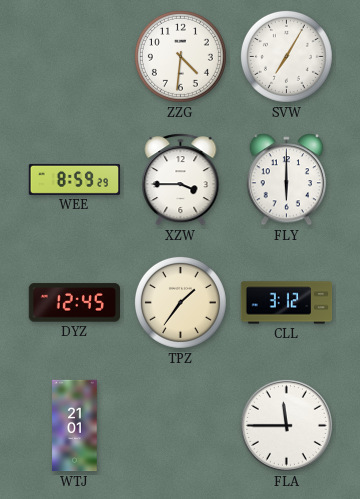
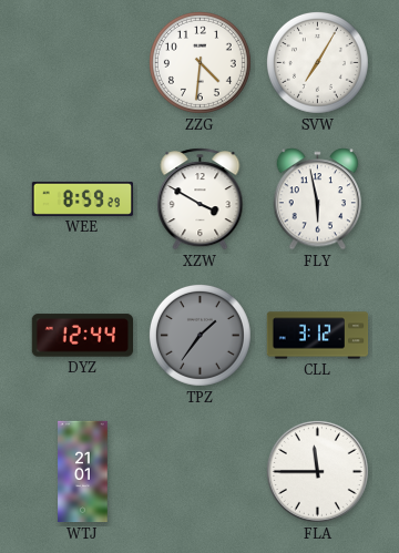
XZW: 3:45 -> 3:50
FLY: 6:00 -> 5:58
DYZ: 12:45 -> 12:44
TPZ dial: cream -> grey
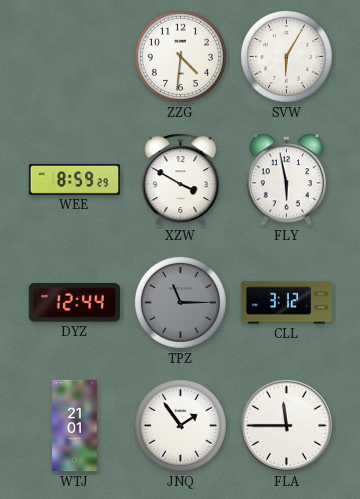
SVW: 7:05 -> 6:05
TPZ: 1:36 -> 11:15
JNQ: none -> 1:54
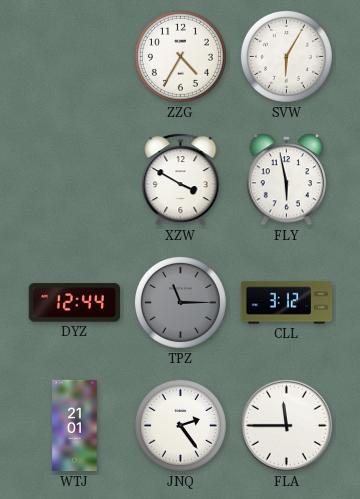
ZZG: 4:31 -> 4:35
WEE: 8:59 -> none
JNQ: 1:54 -> 2:24
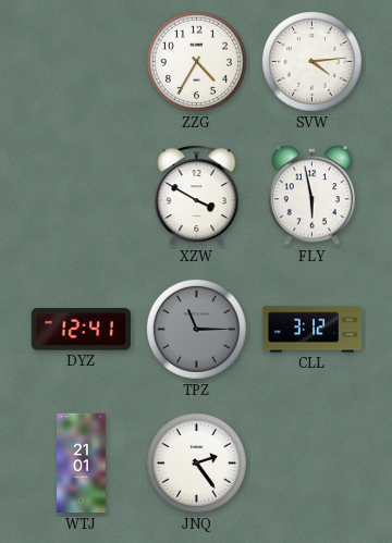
SVW: 6:05 -> 4:14
DYZ: 12:44 -> 12:41
FLA: 11:45 -> none
